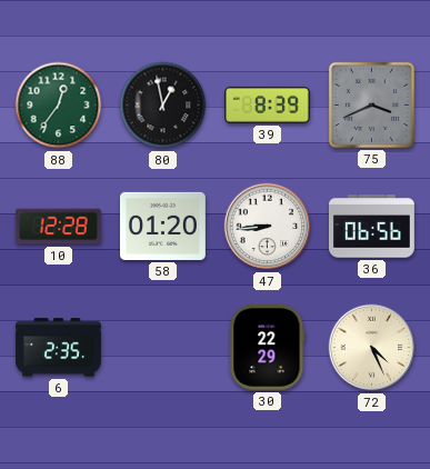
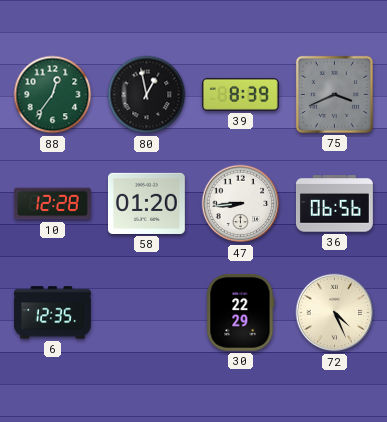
6: 2:35 -> 12:35
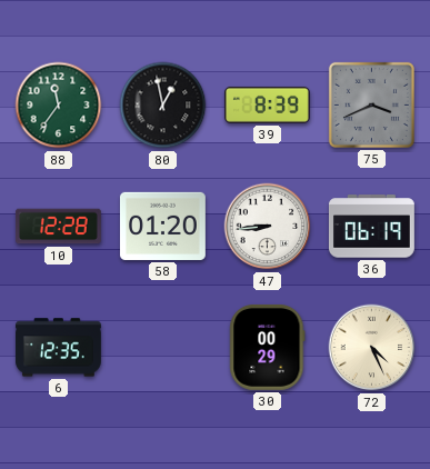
88: 12:36 -> 11:36
36: 06:56 -> 06:19
30: 22:29 -> 00:29
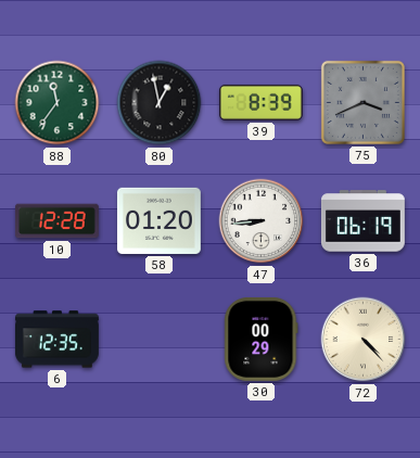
72: 4:26 -> 4:23
